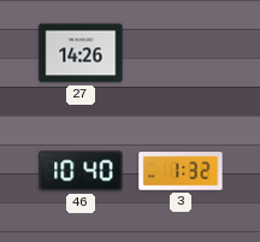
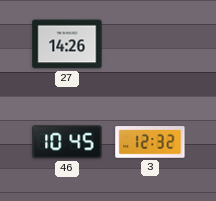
46: 10:40 -> 10:45
3: 1:32 -> 12:32
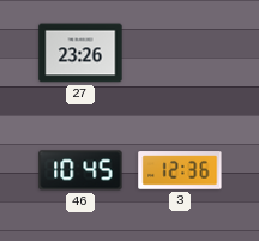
27: 14:26 -> 23:26
3: 12:32 -> 12:36
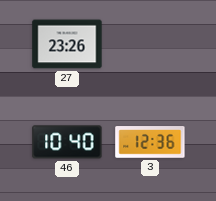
46: 10:45 -> 10:40
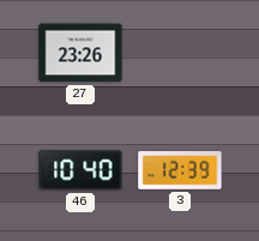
3: 12:36 -> 12:39
